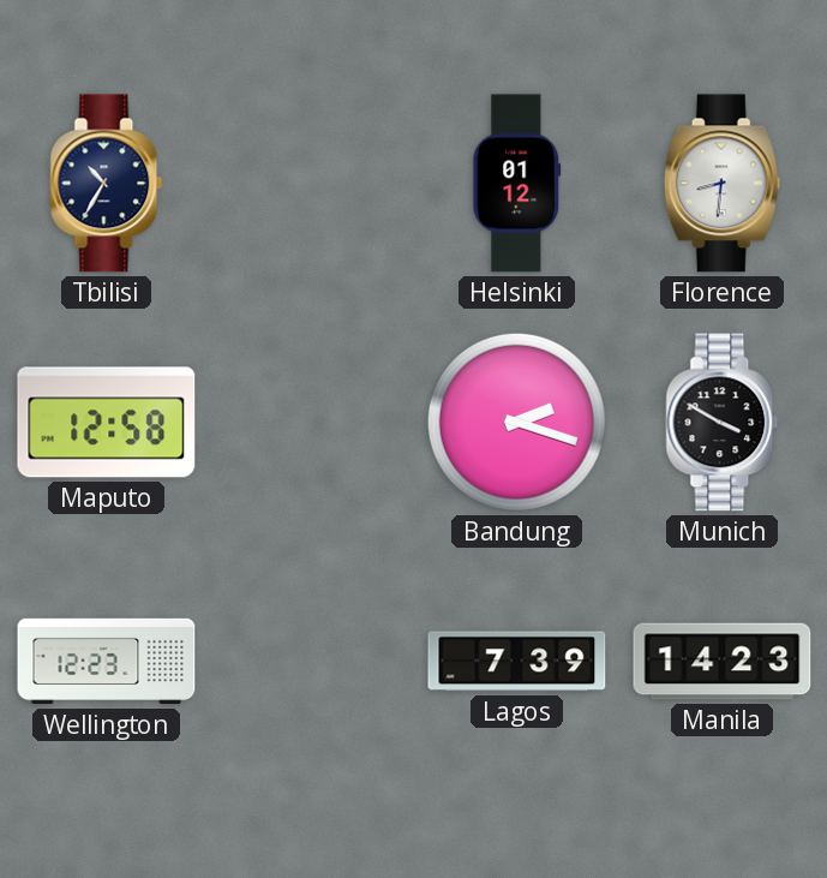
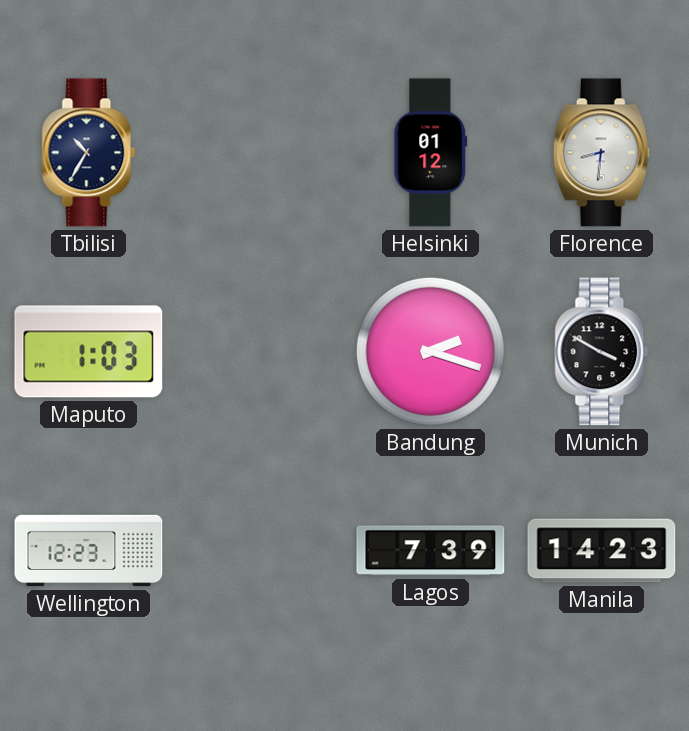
Maputo: 12:58 -> 1:03
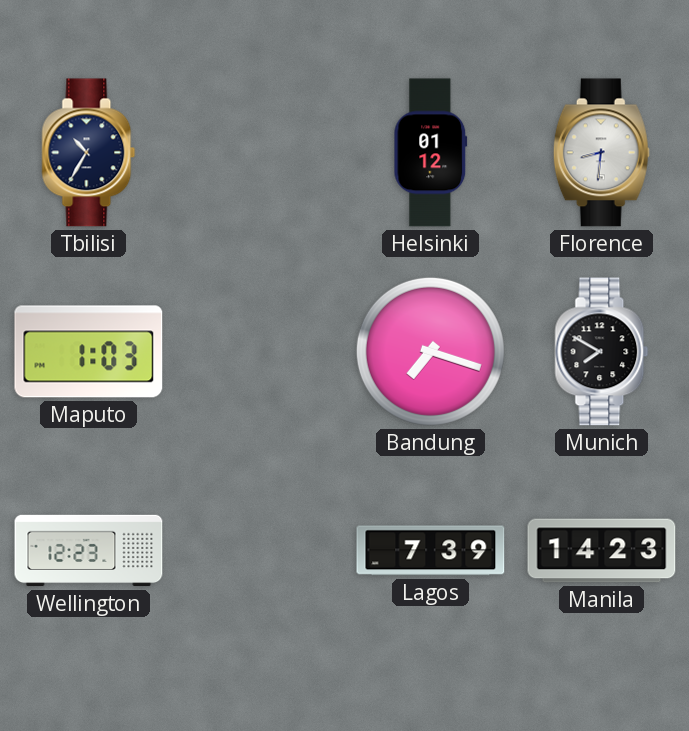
Bandung: 2:18 -> 7:18
Munich: 3:50 -> 7:50
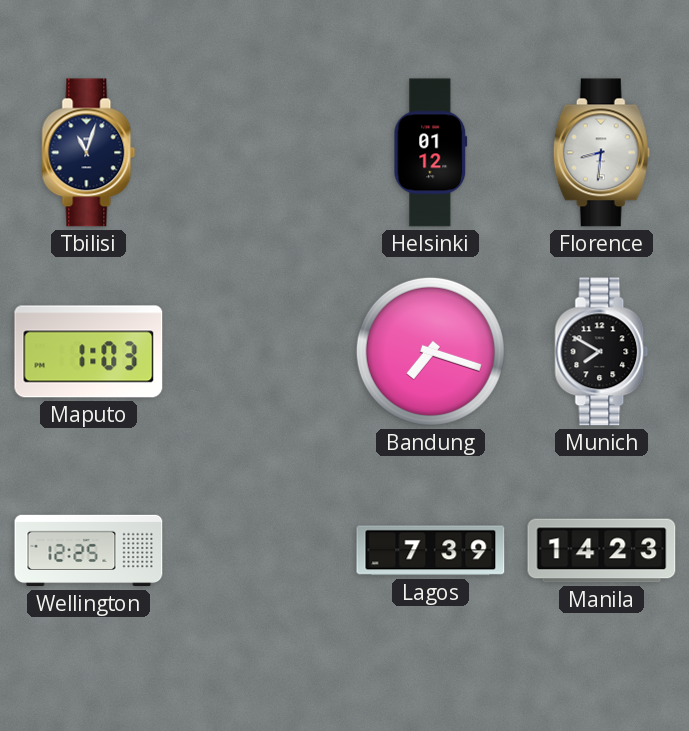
Tbilisi: 10:35 -> 11:03
Wellington: 12:23 -> 12:25
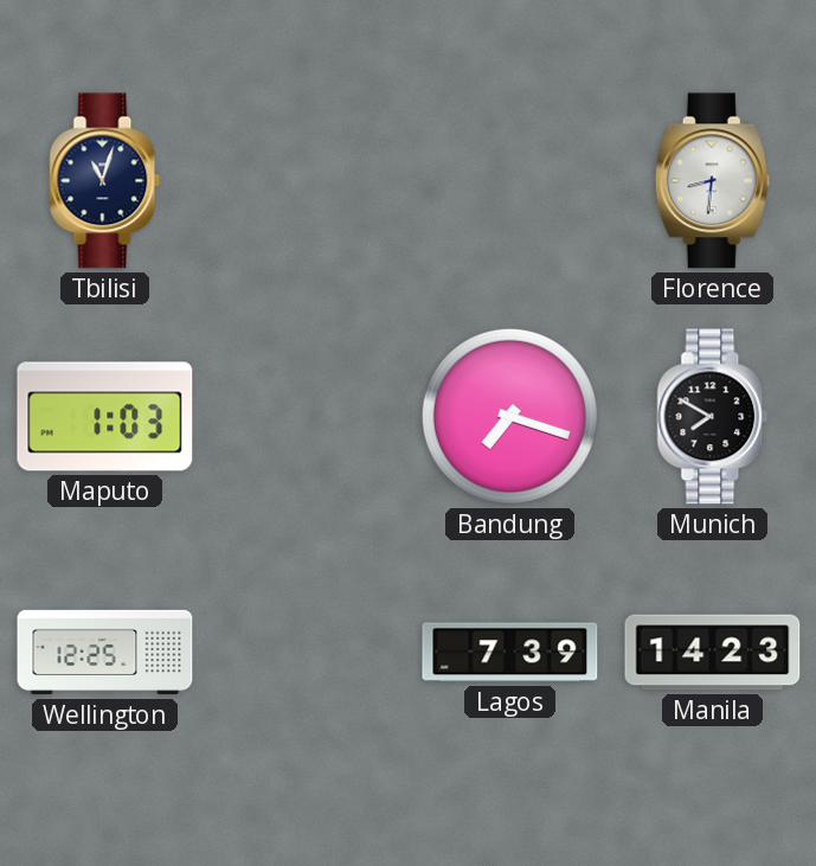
Helsinki: 01:12 -> none
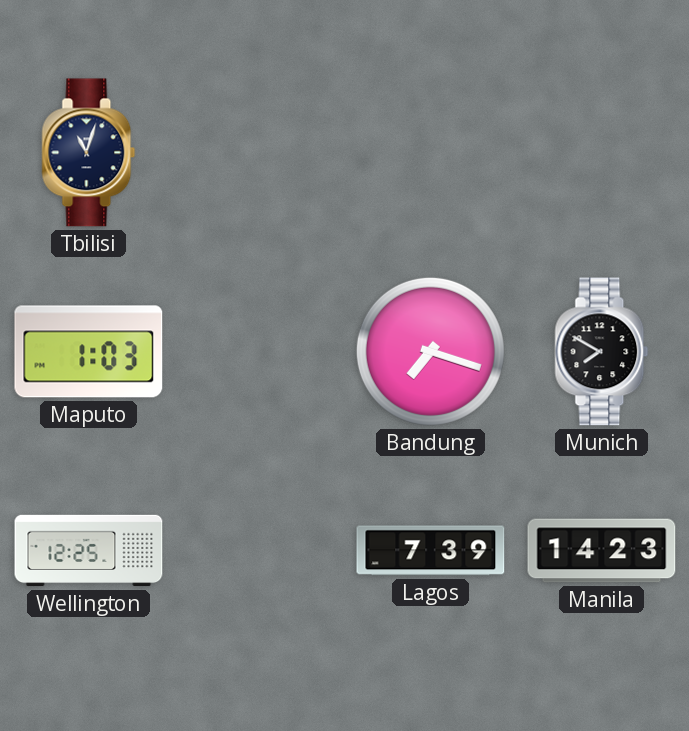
Florence: 8:31 -> none
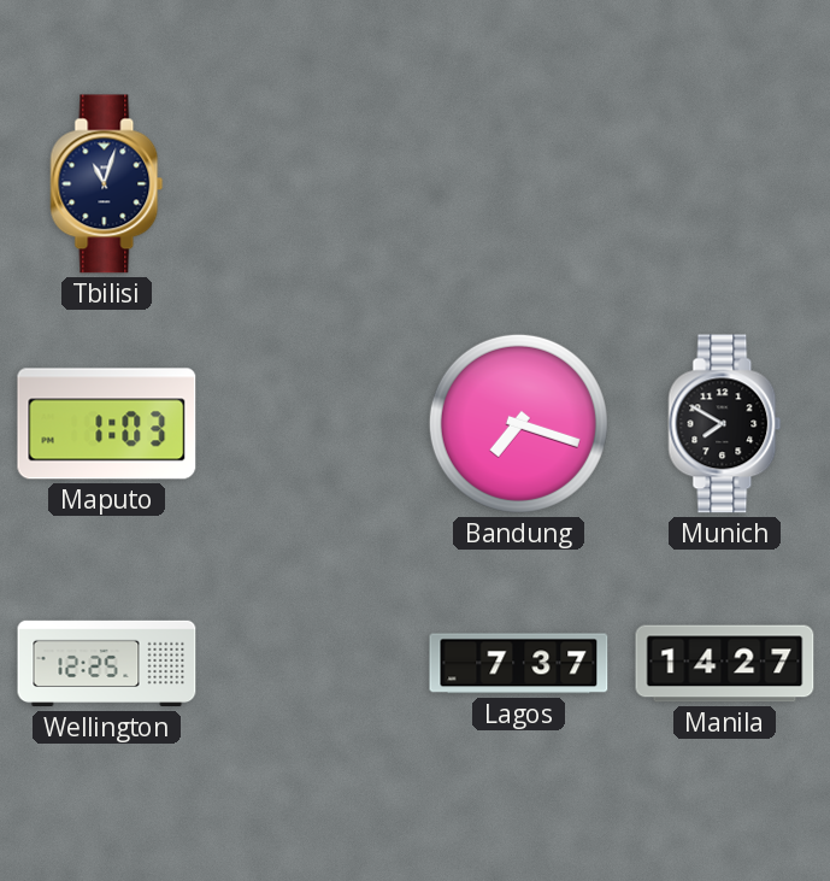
Lagos: 7:39 -> 7:37
Manila: 14:23 -> 14:27
